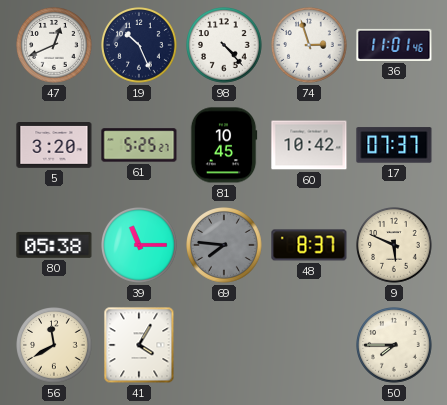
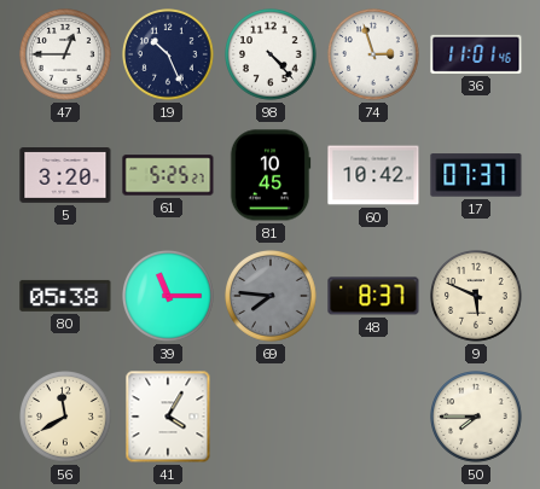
47: 12:41 -> 12:45
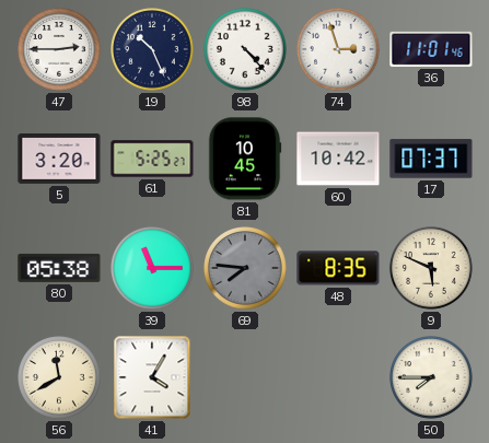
47: 12:45 -> 2:45
48: 8:37 -> 8:35
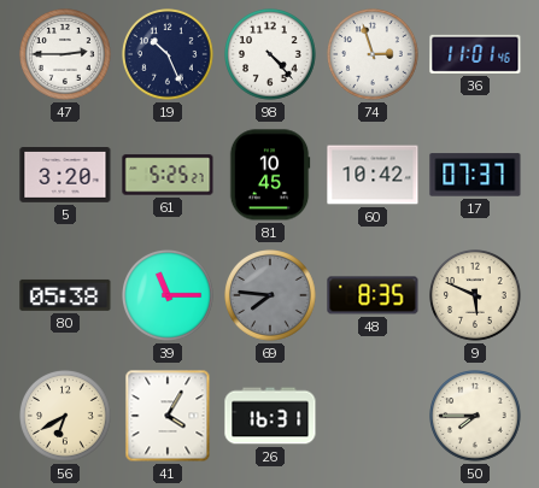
56: 11:40 -> 6:40
26: none -> 16:31
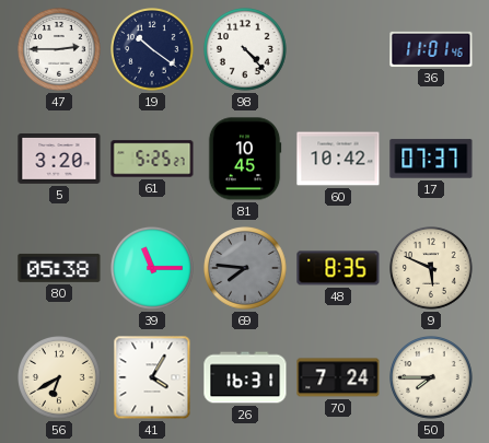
19: 10:26 -> 10:21
74: 2:57 -> none
70: none -> 7:24
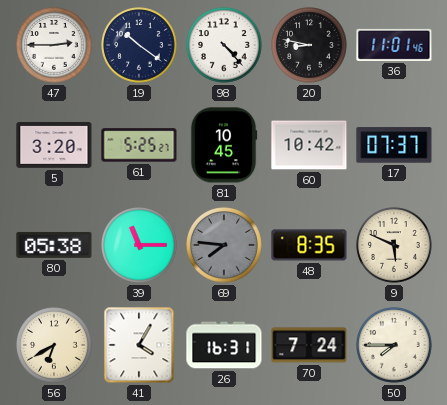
20: none -> 8:47
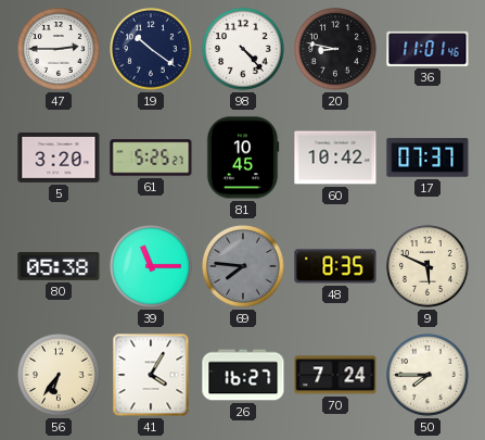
56: 6:40 -> 6:36
26: 16:31 -> 16:27
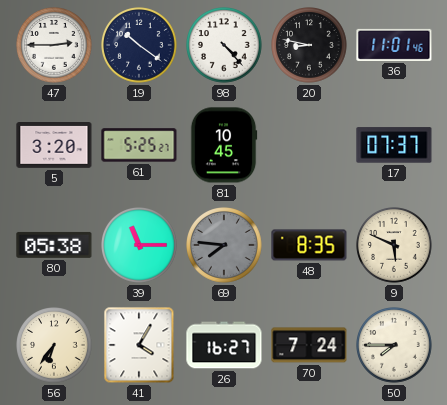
60: 10:42 -> none
